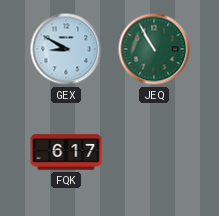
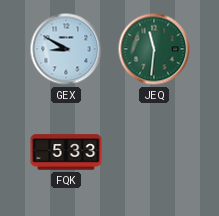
JEQ: 10:55 -> 11:31
FQK: 6:17 -> 5:33
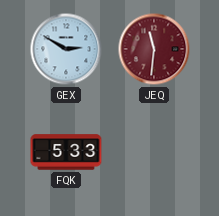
GEX: 8:50 -> 2:50
JEQ dial: green -> burgundy
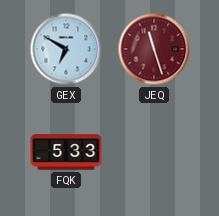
GEX: 2:50 -> 6:50
JEQ: 11:31 -> 11:27
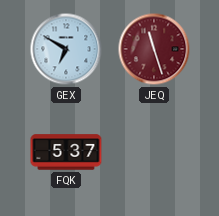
FQK: 5:33 -> 5:37
